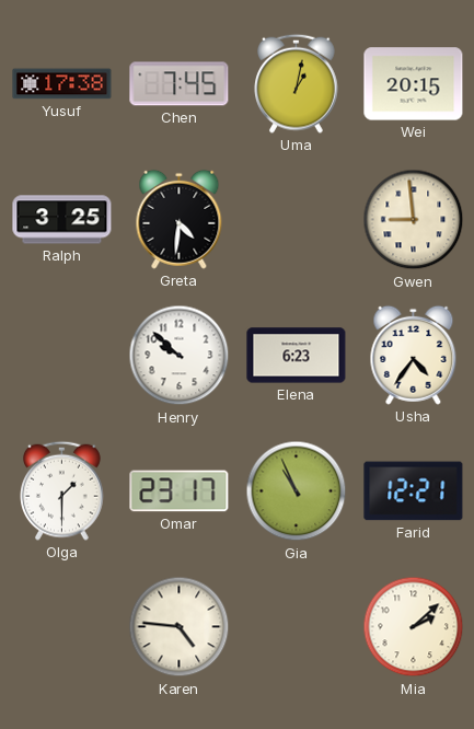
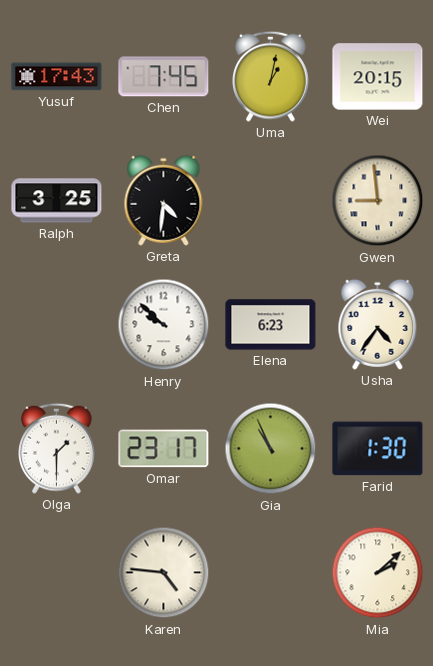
Yusuf: 17:38 -> 17:43
Farid: 12:21 -> 1:30
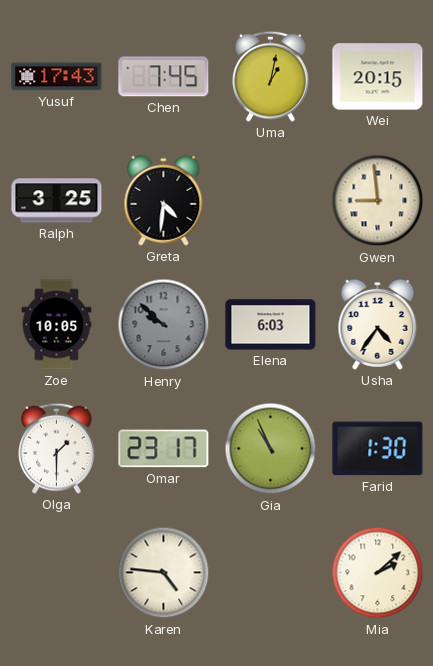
Zoe: none -> 10:05
Henry dial: white -> grey
Elena: 6:23 -> 6:03
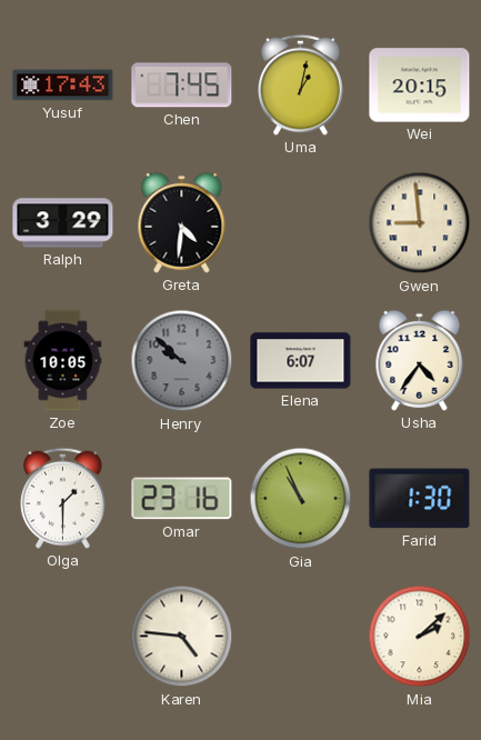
Ralph: 3:25 -> 3:29
Elena: 6:03 -> 6:07
Omar: 23:17 -> 23:16
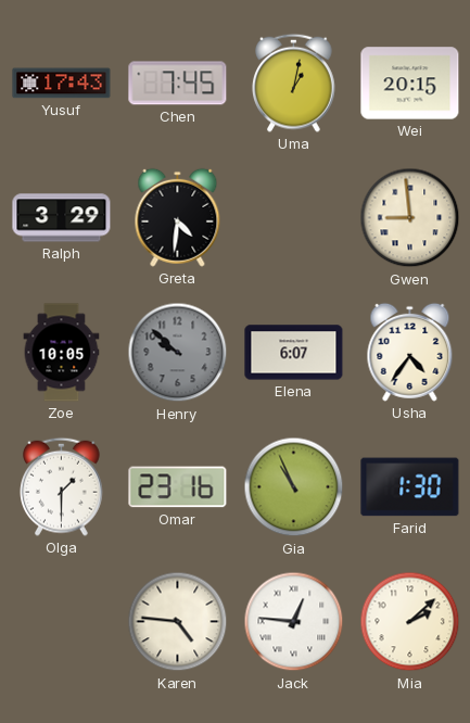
Jack: none -> 12:46
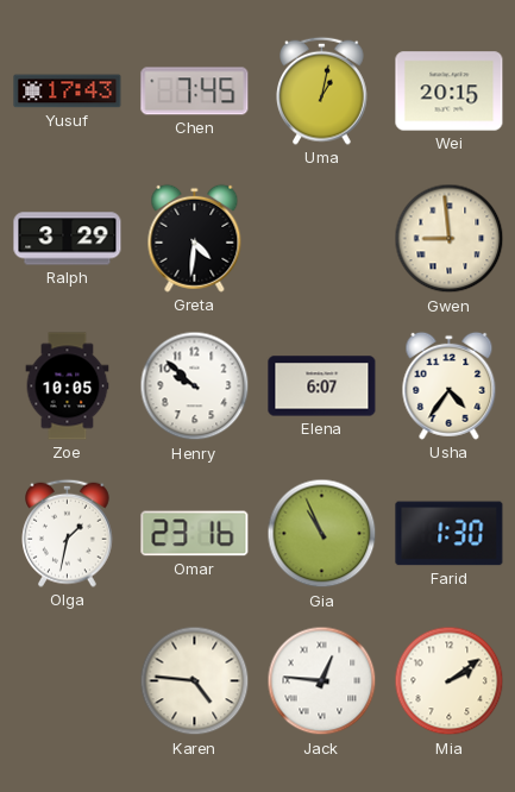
Henry dial: grey -> white
Olga: 1:30 -> 1:32
Mia: 2:08 -> 2:09
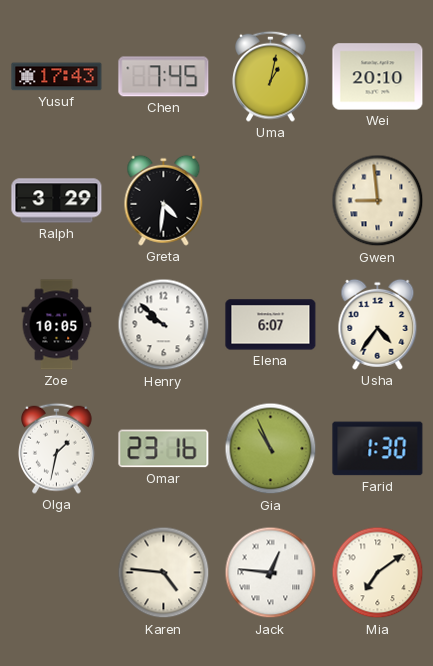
Wei: 20:15 -> 20:10
Mia: 2:09 -> 7:09
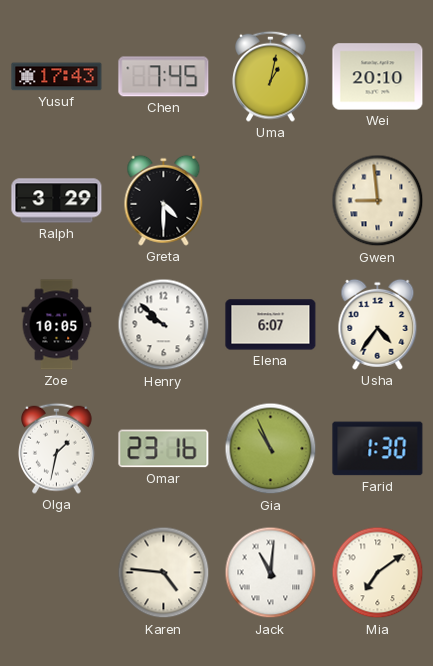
Greta: 4:31 -> 4:30
Jack: 12:46 -> 11:01
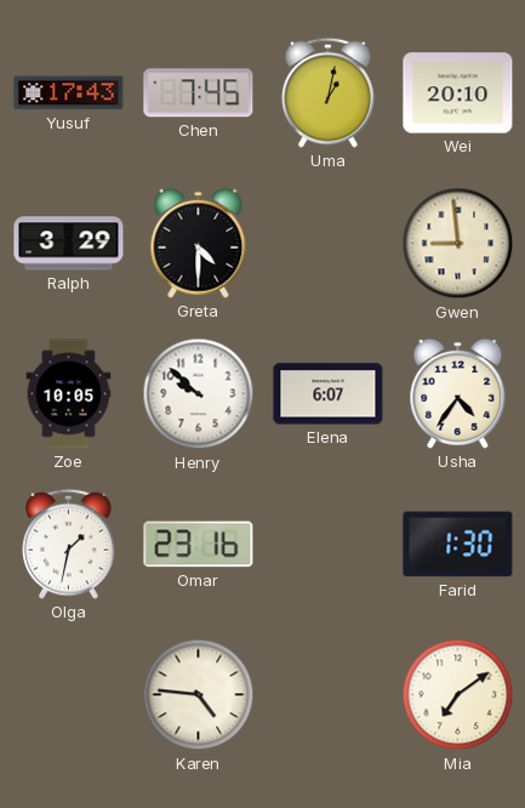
Gia: 10:56 -> none
Jack: 11:01 -> none
